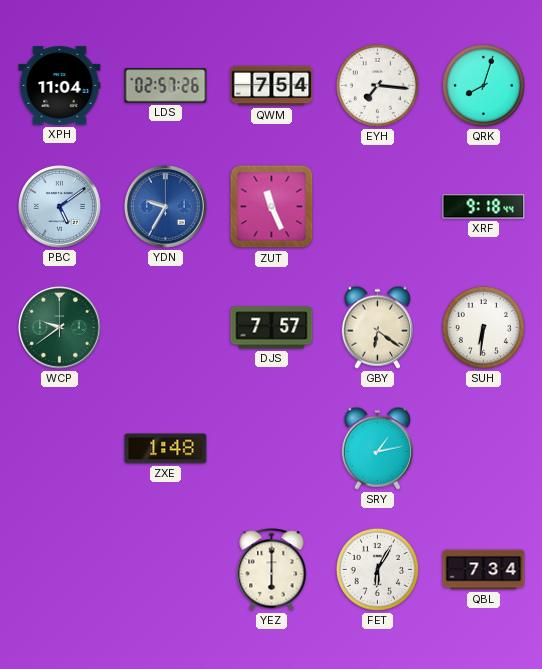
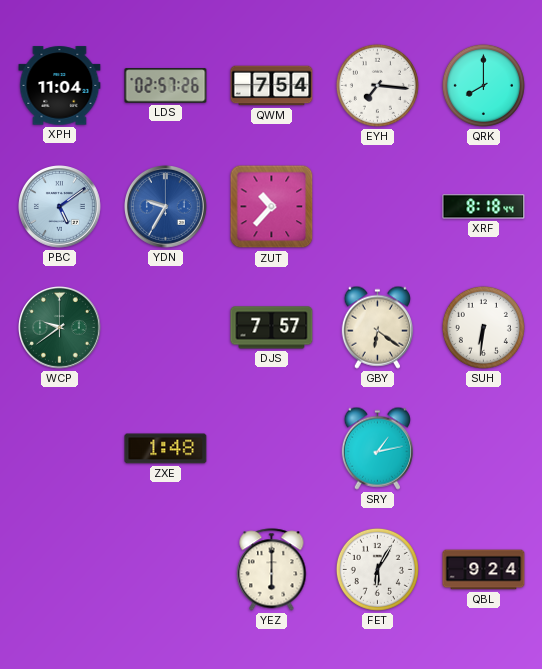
QRK: 8:03 -> 8:00
ZUT: 11:26 -> 10:37
XRF: 9:18 -> 8:18
QBL: 7:34 -> 9:24
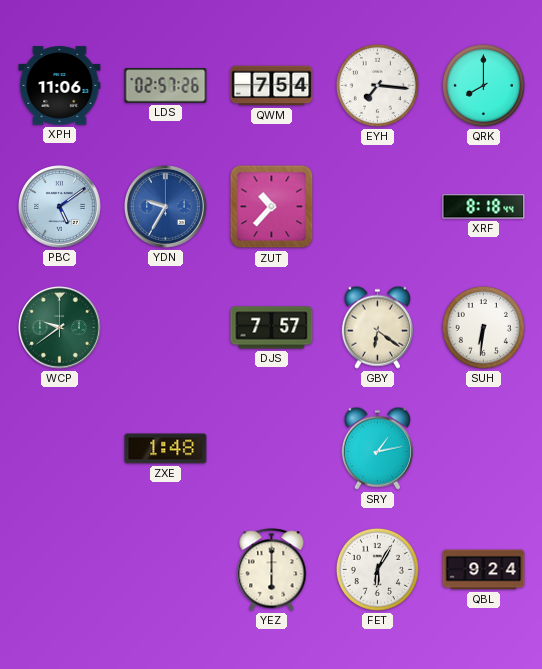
XPH: 11:04 -> 11:06
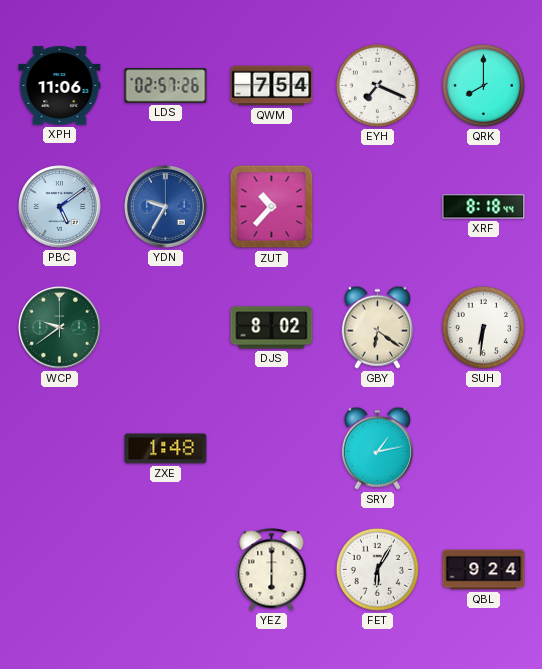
EYH: 7:16 -> 7:19
DJS: 7:57 -> 8:02
